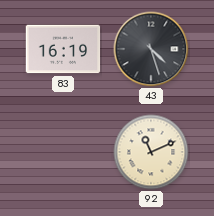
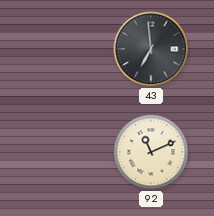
83: 16:19 -> none
43: 4:27 -> 6:59
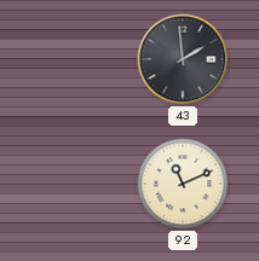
43: 6:59 -> 1:59
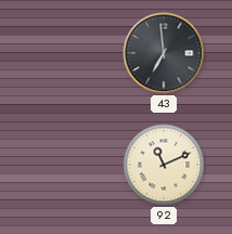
43: 1:59 -> 6:59
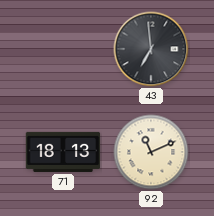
71: none -> 18:13
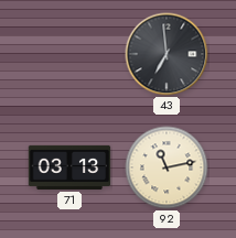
71: 18:13 -> 03:13
92: 11:11 -> 11:13
